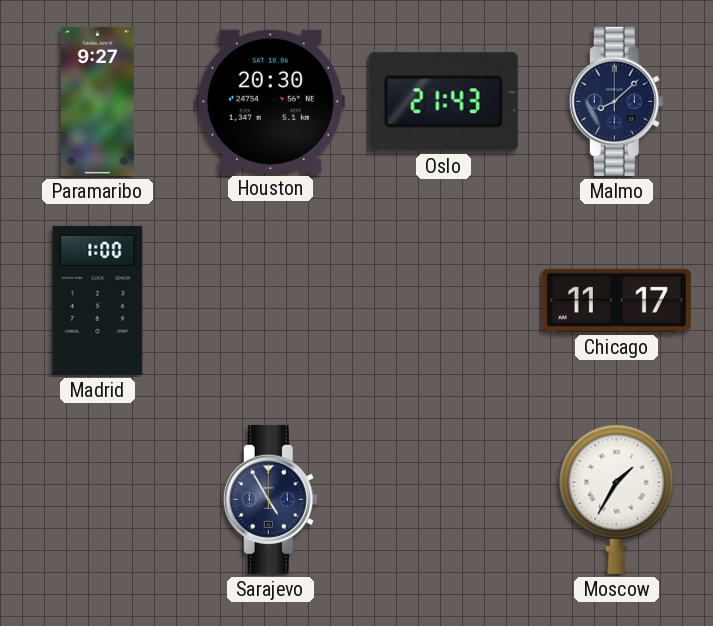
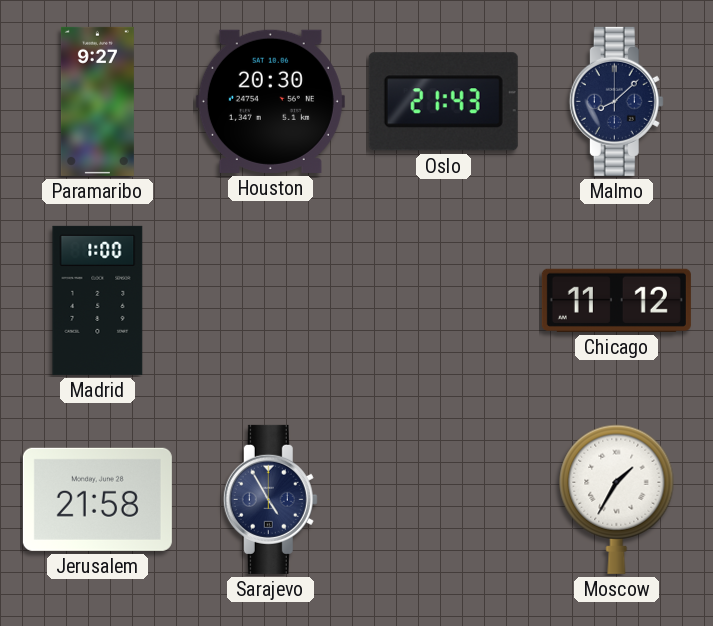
Chicago: 11:17 -> 11:12
Jerusalem: none -> 21:58
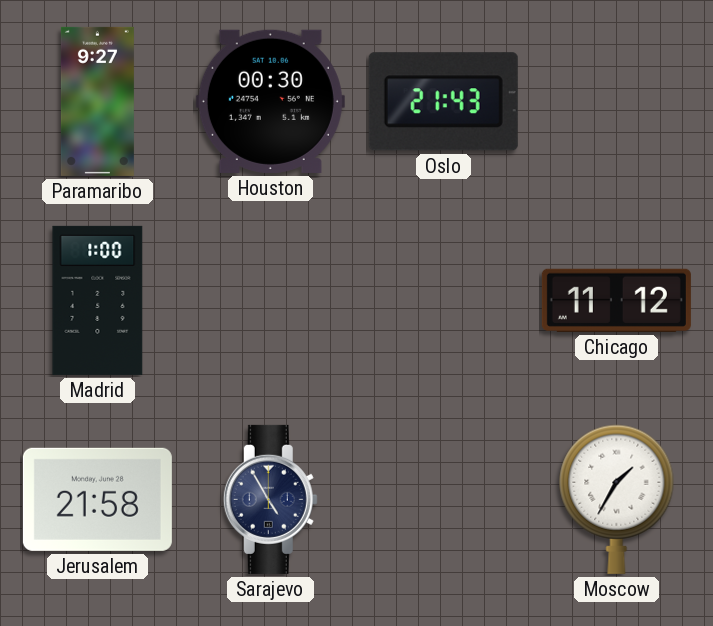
Houston: 20:30 -> 00:30
Malmo: 8:08 -> none
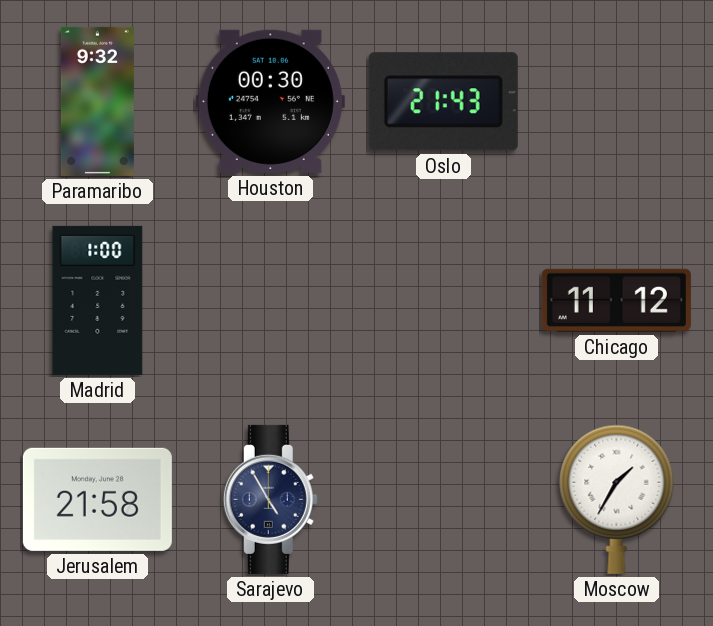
Paramaribo: 9:27 -> 9:32
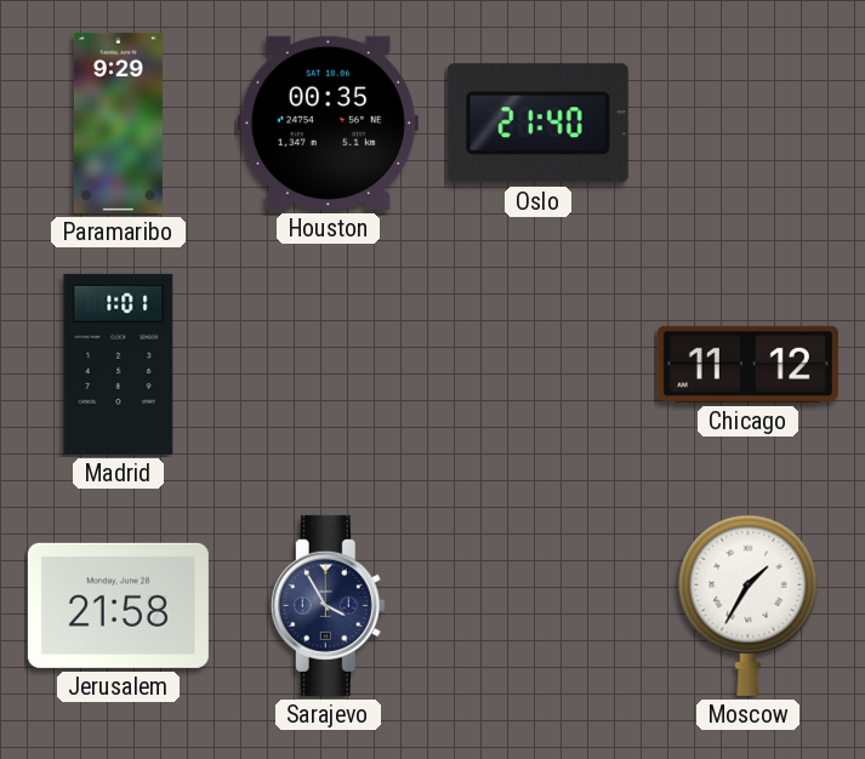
Paramaribo: 9:32 -> 9:29
Houston: 00:30 -> 00:35
Oslo: 21:43 -> 21:40
Madrid: 1:00 -> 1:01
Sarajevo: 4:55 -> 3:55
